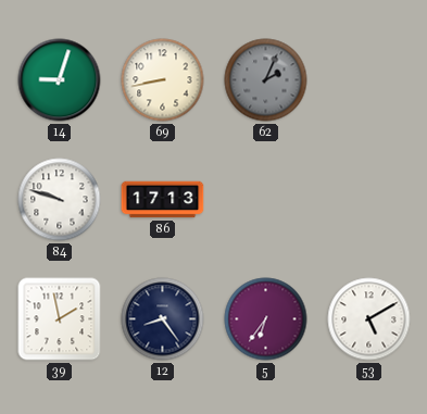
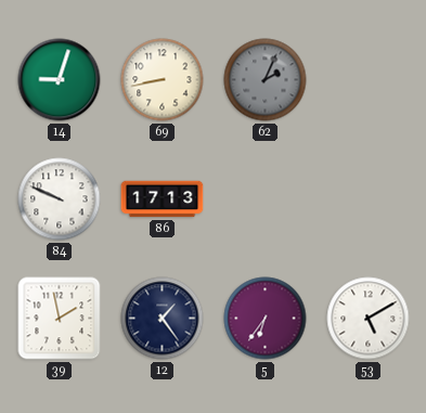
84: 9:48 -> 9:49
12: 8:24 -> 1:24
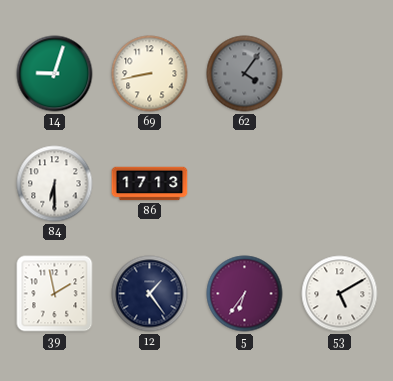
62: 2:04 -> 4:06
84: 9:49 -> 6:30
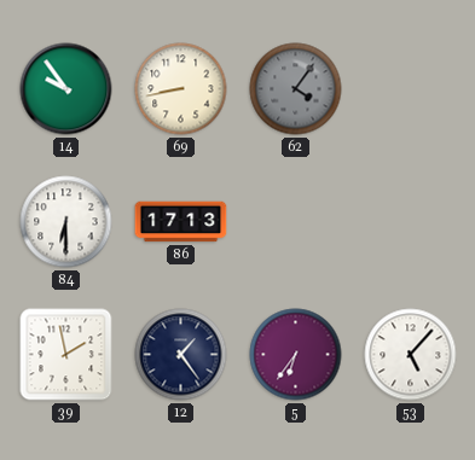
14: 9:03 -> 9:54
53: 5:10 -> 5:07
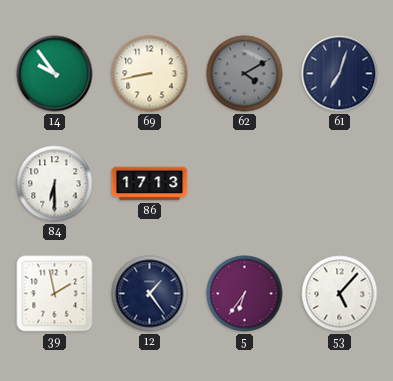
62: 4:06 -> 4:10
61: none -> 7:03
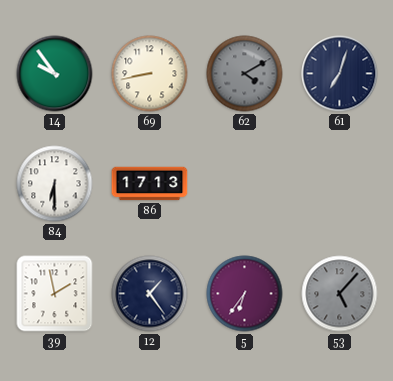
53 dial: white -> grey
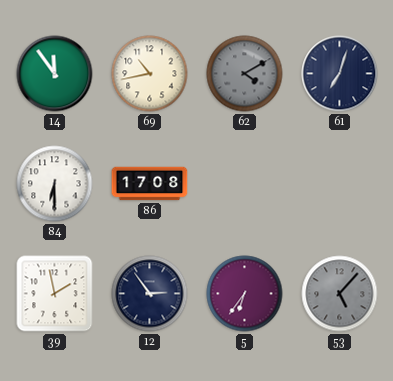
14: 9:54 -> 11:54
69: 8:43 -> 10:43
86: 17:13 -> 17:08
12: 1:24 -> 2:54
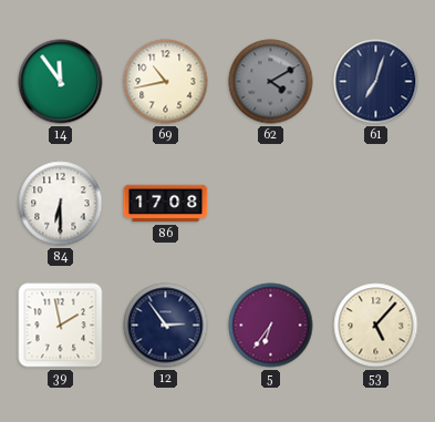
53 dial: grey -> cream
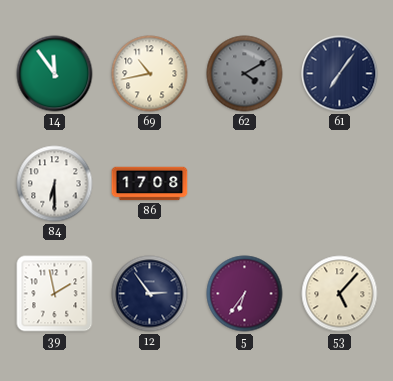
61: 7:03 -> 7:06
